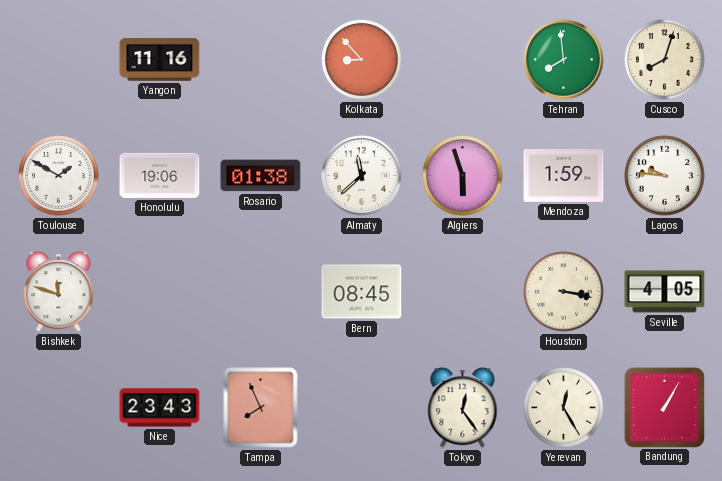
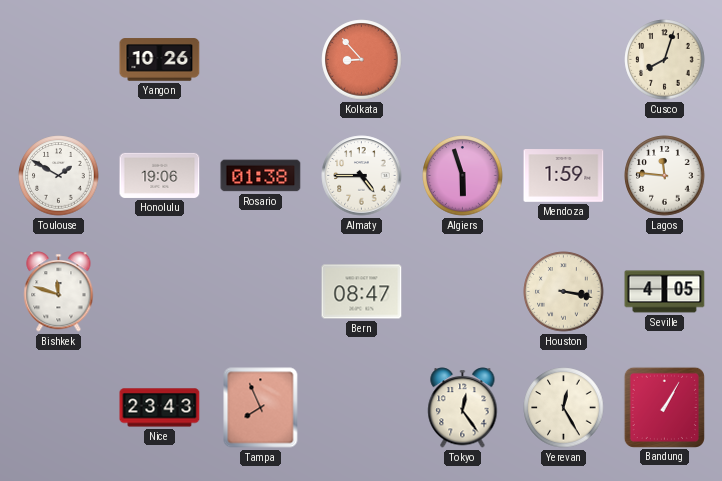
Yangon: 11:16 -> 10:26
Tehran: 7:59 -> none
Almaty: 11:38 -> 4:45
Lagos: 9:46 -> 11:46
Bern: 08:45 -> 08:47
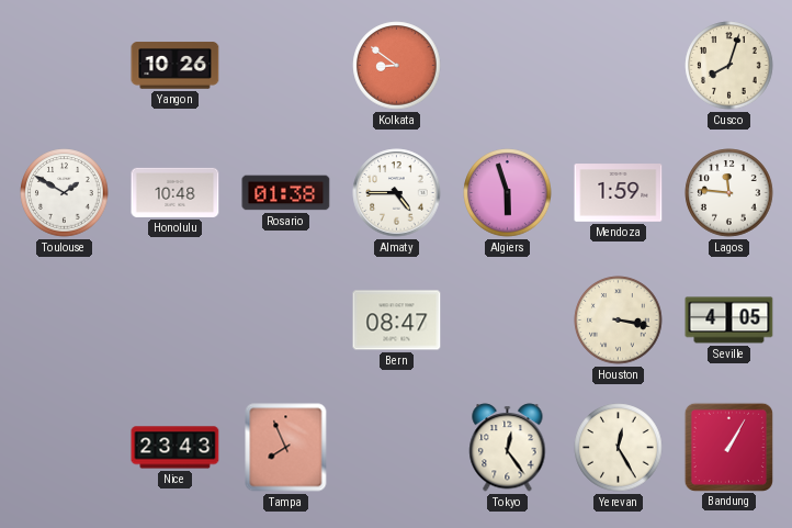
Kolkata: 8:53 -> 8:51
Honolulu: 19:06 -> 10:48
Bishkek: 11:48 -> none
